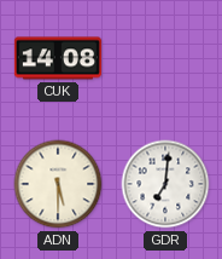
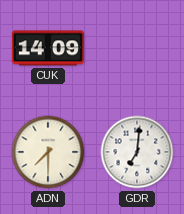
CUK: 14:08 -> 14:09
ADN: 5:30 -> 7:30
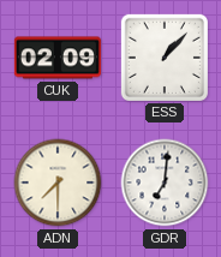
CUK: 14:09 -> 02:09
ESS: none -> 1:07
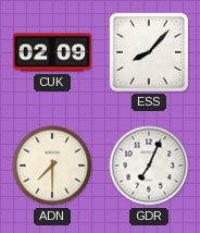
ESS: 1:07 -> 8:07
GDR: 7:01 -> 7:04
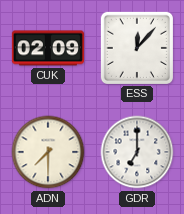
ESS: 8:07 -> 12:07
GDR: 7:04 -> 7:00
